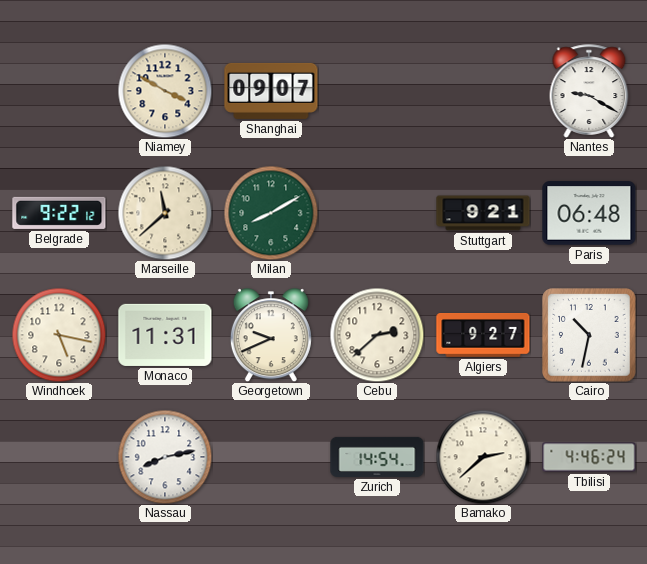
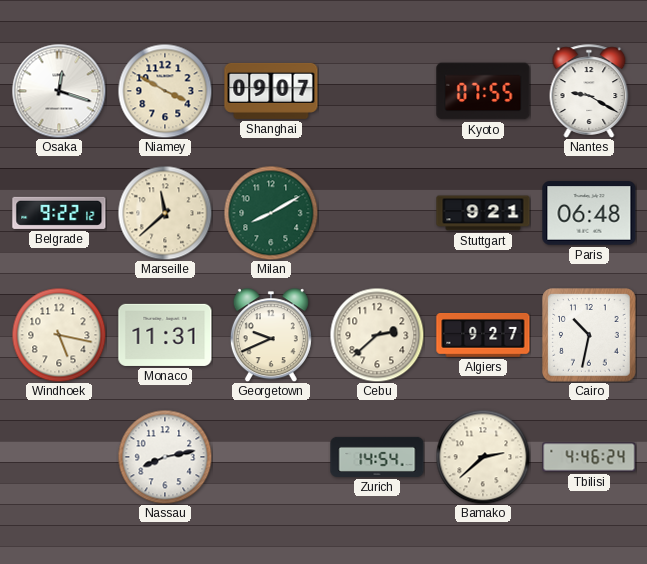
Osaka: none -> 12:18
Kyoto: none -> 07:55
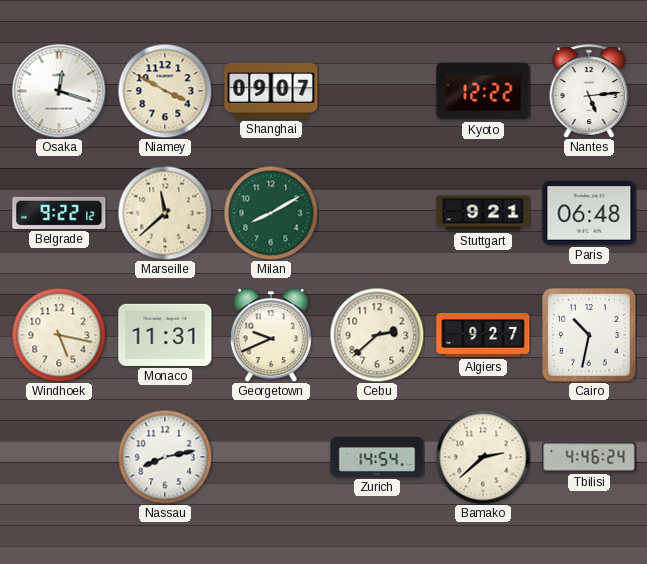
Kyoto: 07:55 -> 12:22
Nantes: 9:20 -> 5:14
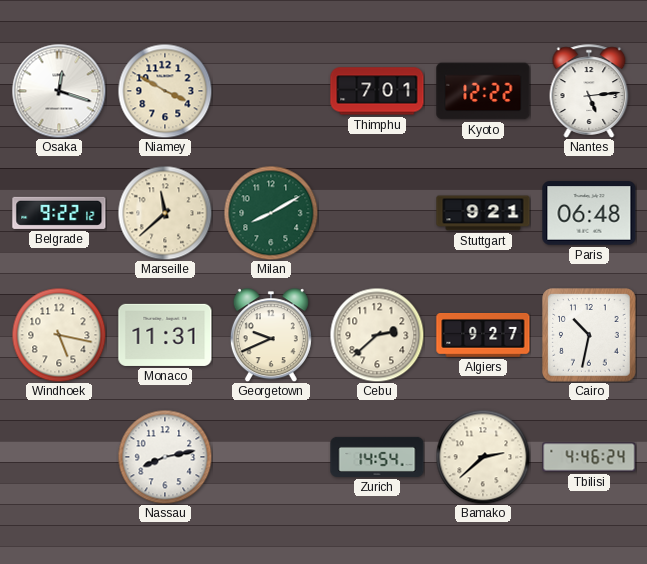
Shanghai: 09:07 -> none
Thimphu: none -> 7:01
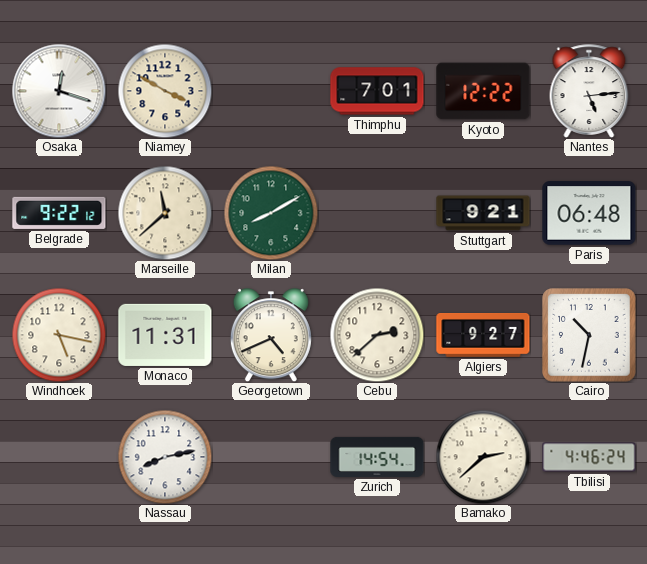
Georgetown: 9:41 -> 4:41
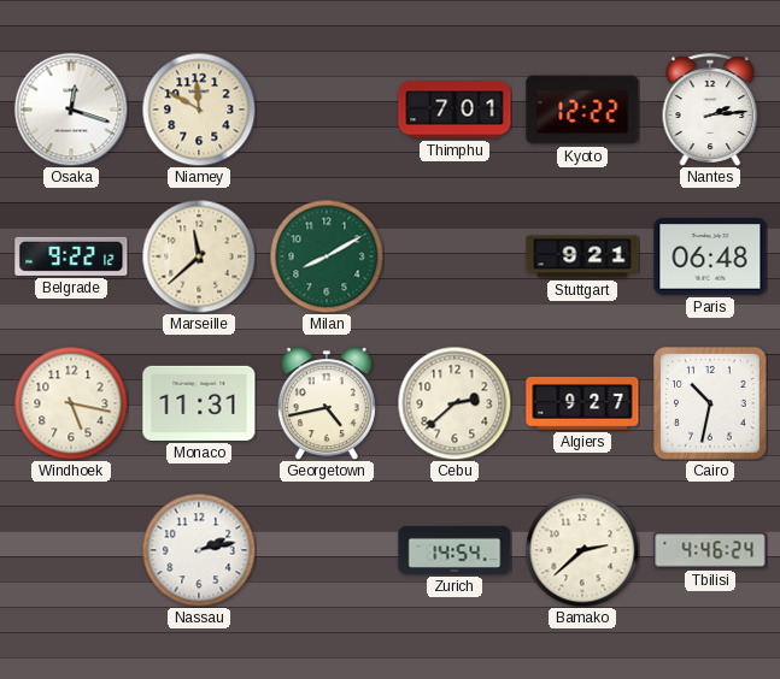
Niamey: 3:50 -> 11:50
Nantes: 5:14 -> 2:14
Georgetown: 4:41 -> 4:43
Nassau: 8:13 -> 2:13
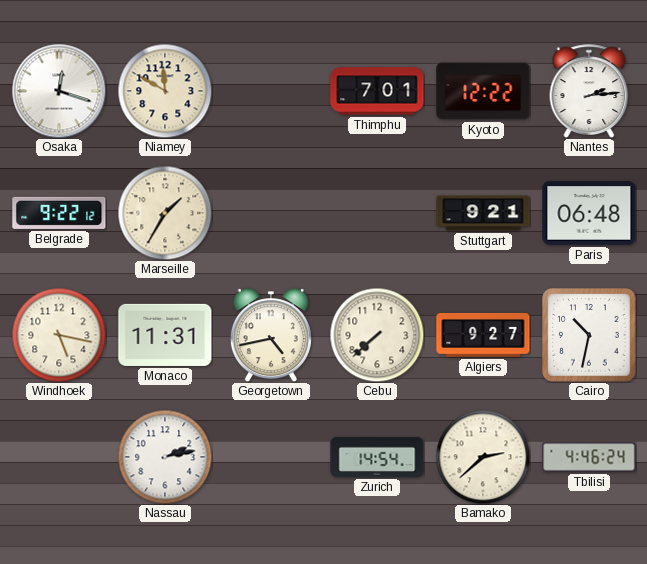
Marseille: 11:38 -> 1:35
Milan: 8:10 -> none
Cebu: 2:38 -> 7:38
